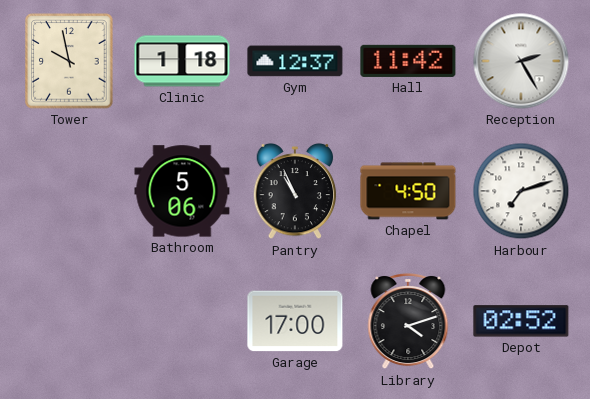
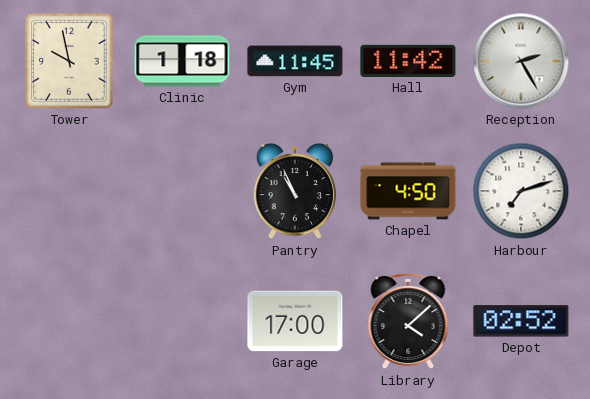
Gym: 12:37 -> 11:45
Bathroom: 5:06 -> none
Library: 4:12 -> 4:08
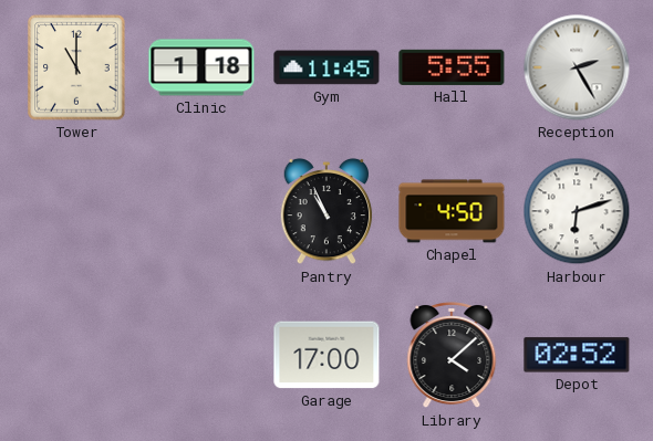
Tower: 9:58 -> 11:00
Hall: 11:42 -> 5:55
Harbour: 7:12 -> 6:12
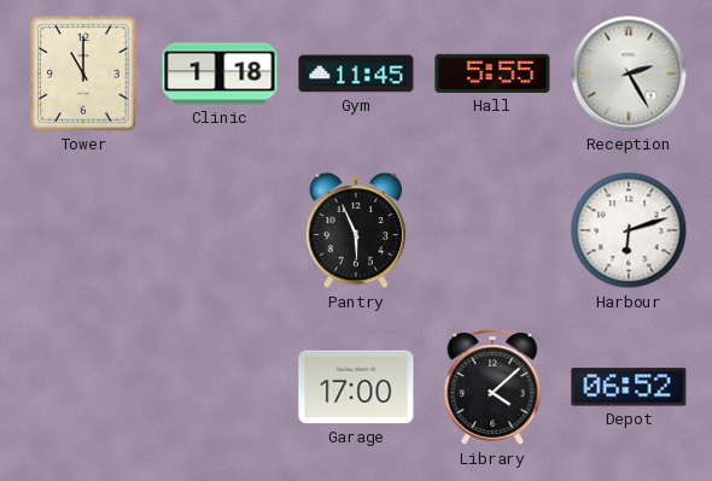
Pantry: 10:56 -> 5:56
Chapel: 4:50 -> none
Depot: 02:52 -> 06:52
